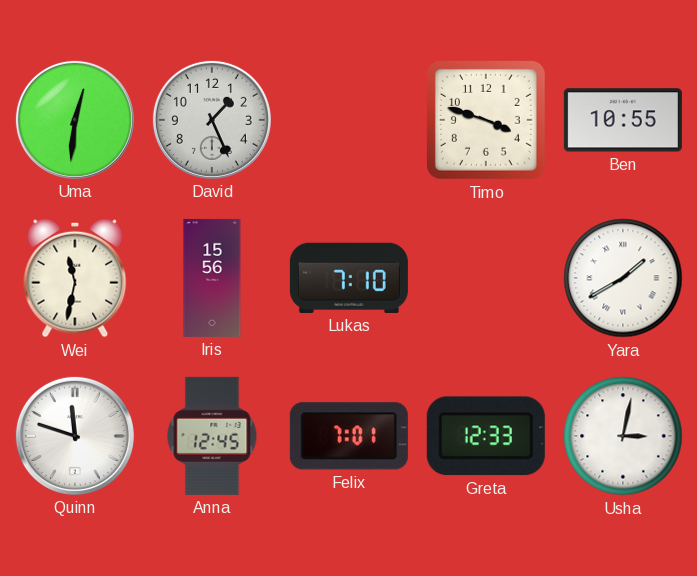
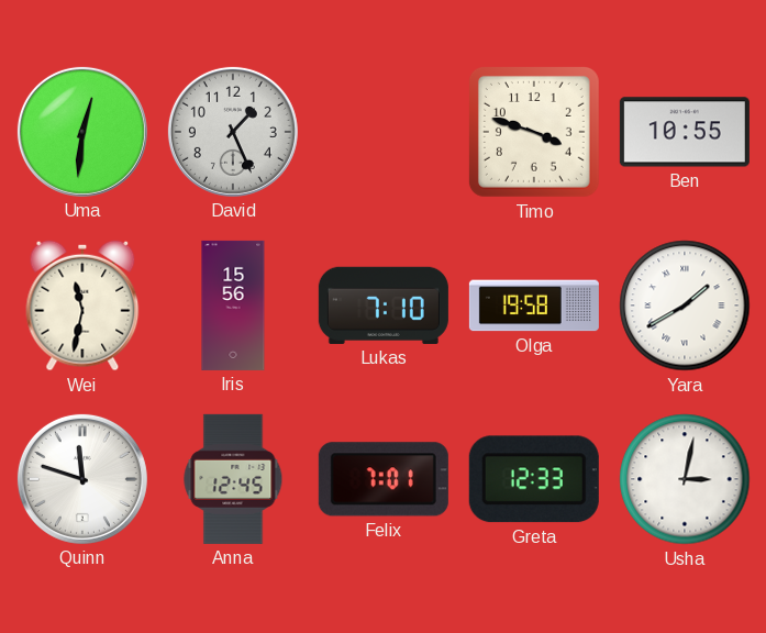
Olga: none -> 19:58
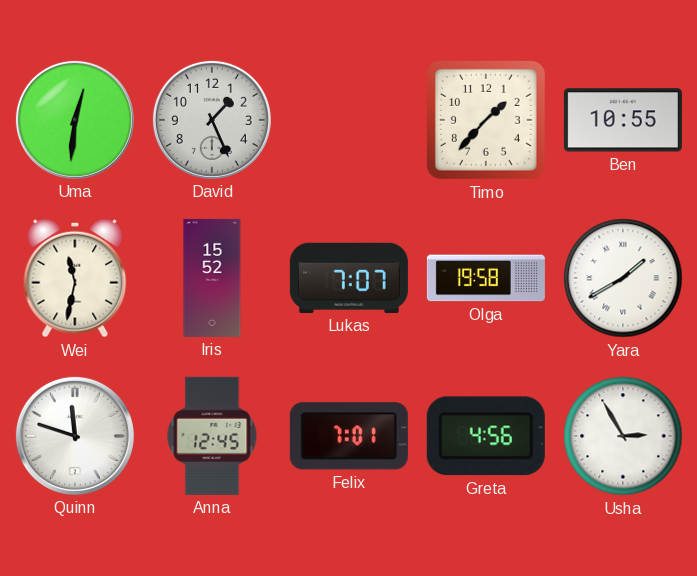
Timo: 3:48 -> 1:37
Iris: 15:56 -> 15:52
Lukas: 7:10 -> 7:07
Greta: 12:33 -> 4:56
Usha: 3:02 -> 2:55
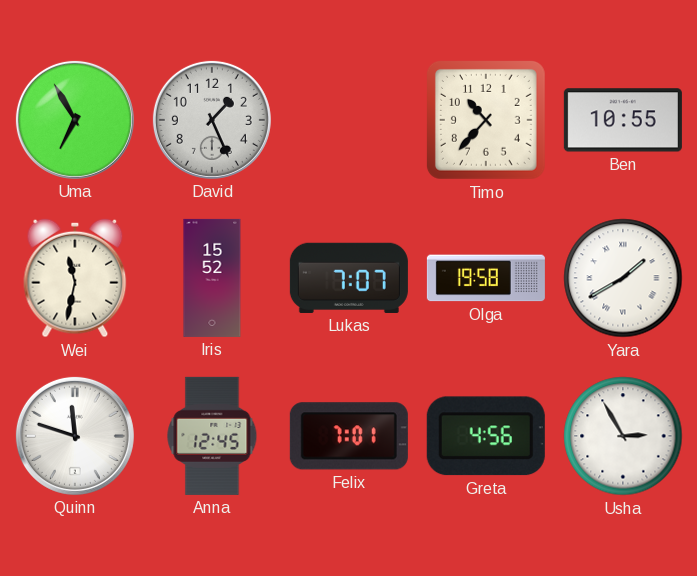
Uma: 12:31 -> 6:55
Timo: 1:37 -> 10:37
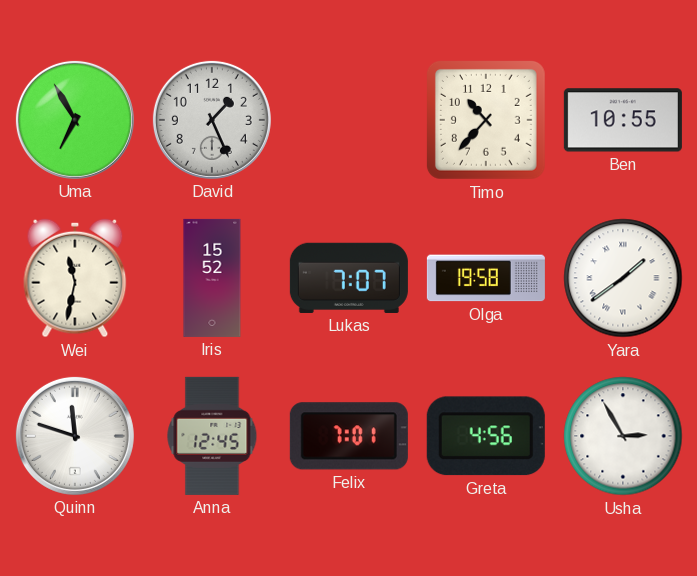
Yara: 1:40 -> 1:39
